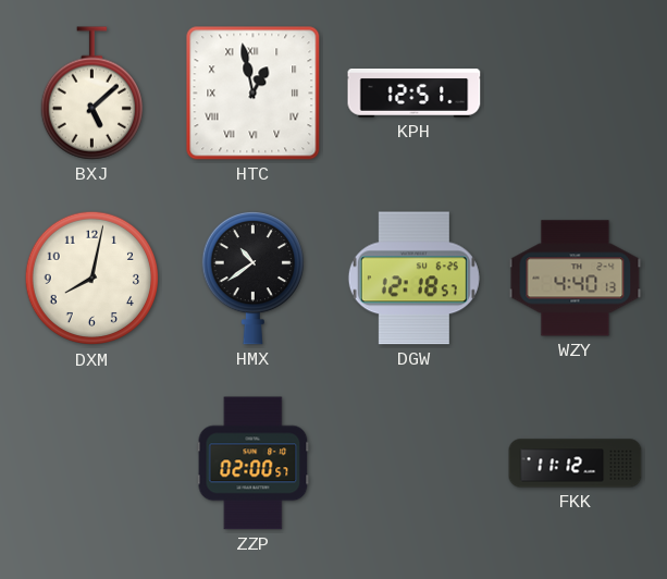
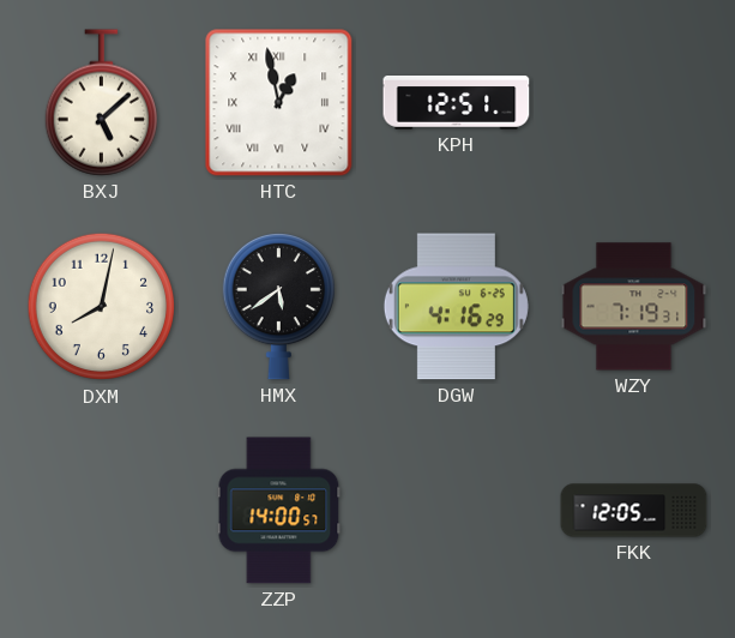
HMX: 10:39 -> 5:39
DGW: 12:18 -> 4:16
WZY: 4:40 -> 7:19
ZZP: 02:00 -> 14:00
FKK: 11:12 -> 12:05
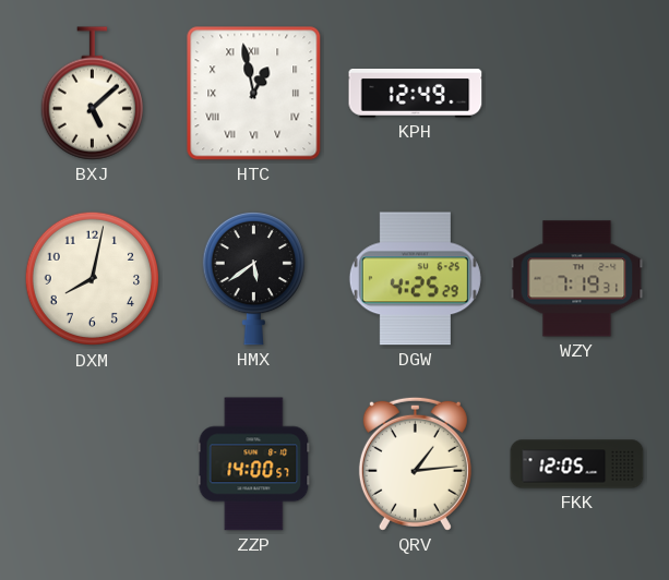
KPH: 12:51 -> 12:49
DGW: 4:16 -> 4:25
QRV: none -> 1:14
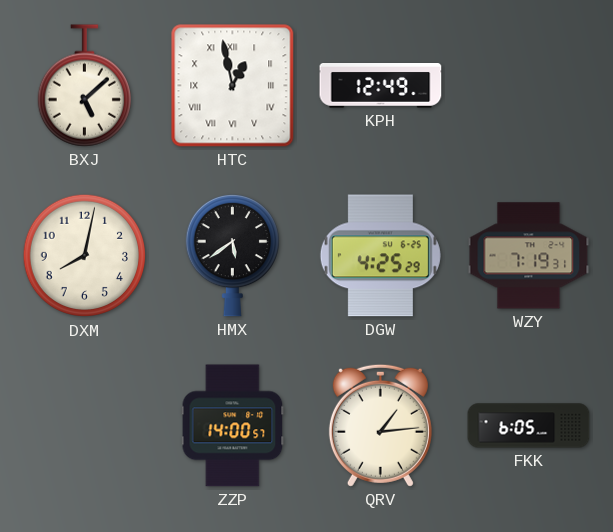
FKK: 12:05 -> 6:05
